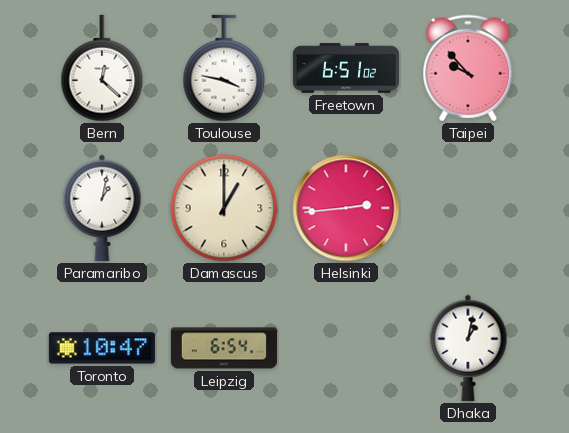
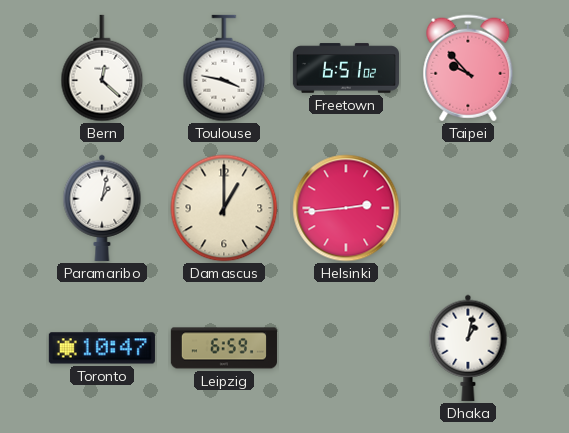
Leipzig: 6:54 -> 6:59
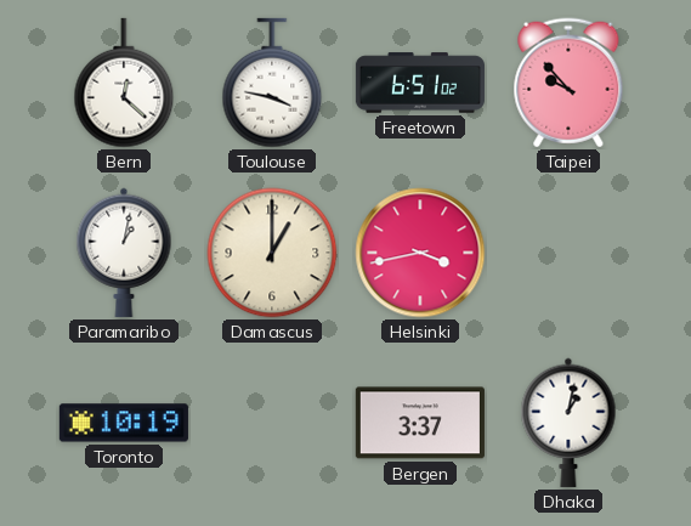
Helsinki: 2:44 -> 3:43
Toronto: 10:47 -> 10:19
Leipzig: 6:59 -> none
Bergen: none -> 3:37
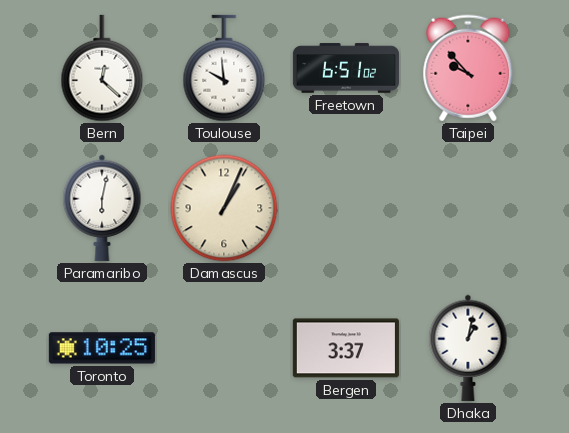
Toulouse: 3:47 -> 9:59
Paramaribo: 1:02 -> 6:02
Damascus: 1:00 -> 1:04
Helsinki: 3:43 -> none
Toronto: 10:19 -> 10:25
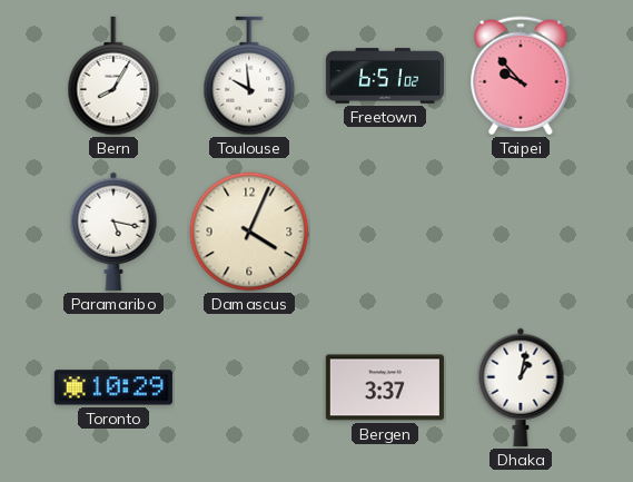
Bern: 12:22 -> 8:05
Paramaribo: 6:02 -> 5:17
Damascus: 1:04 -> 4:04
Toronto: 10:25 -> 10:29
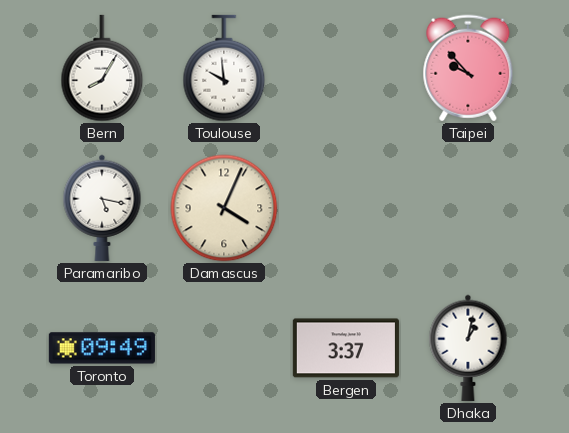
Freetown: 6:51 -> none
Toronto: 10:29 -> 09:49
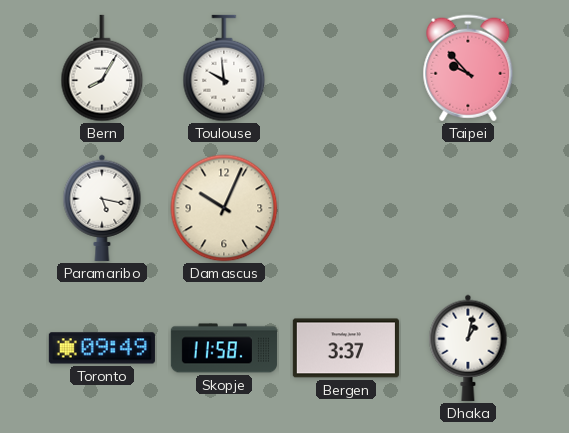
Damascus: 4:04 -> 10:04
Skopje: none -> 11:58
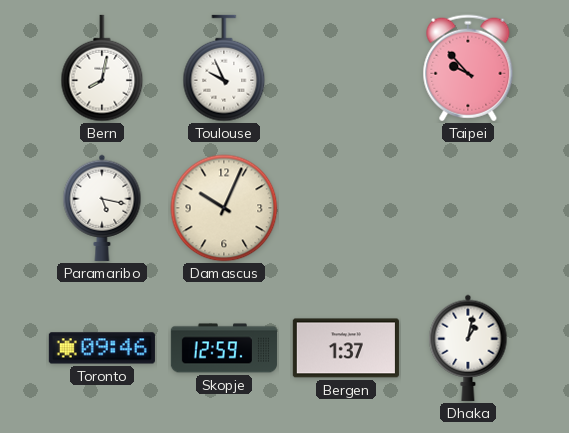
Bern: 8:05 -> 8:02
Toulouse: 9:59 -> 9:56
Toronto: 09:49 -> 09:46
Skopje: 11:58 -> 12:59
Bergen: 3:37 -> 1:37
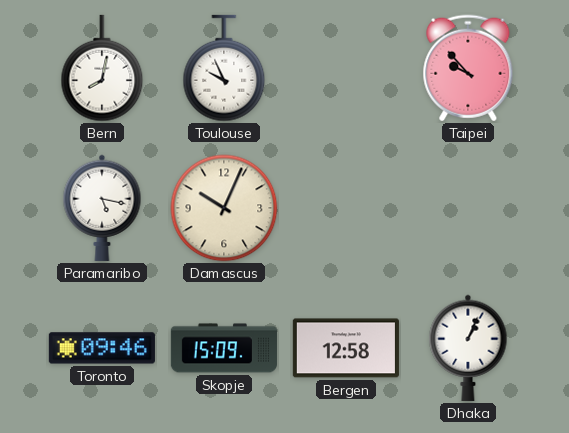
Skopje: 12:59 -> 15:09
Bergen: 1:37 -> 12:58
Dhaka: 1:02 -> 1:04
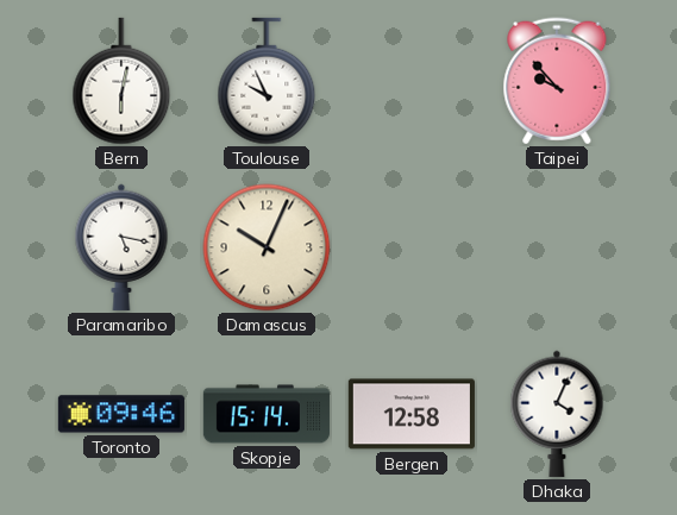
Bern: 8:02 -> 6:02
Skopje: 15:09 -> 15:14
Dhaka: 1:04 -> 4:04
